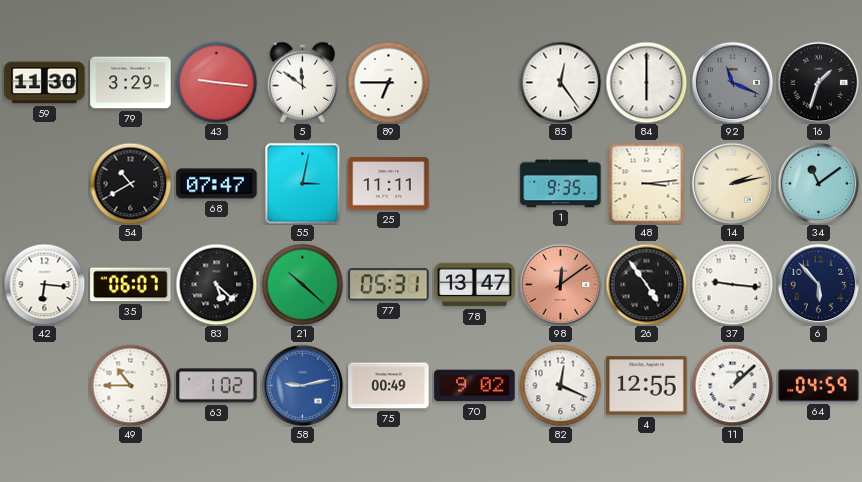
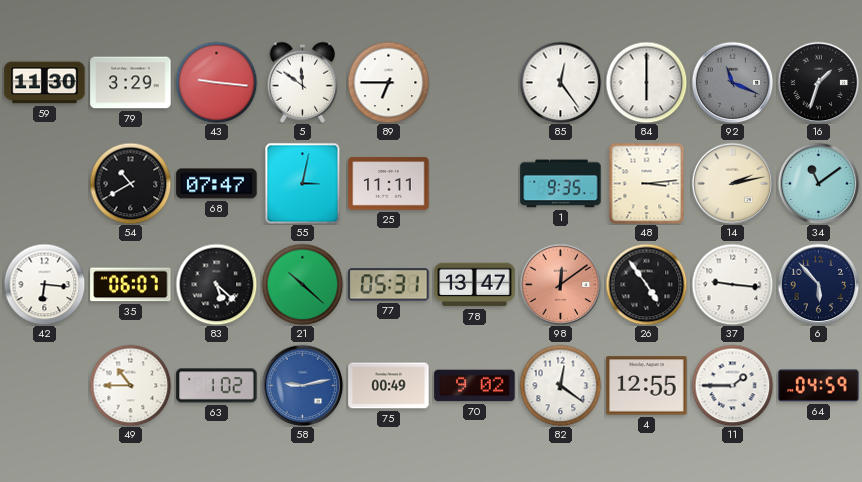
82: 12:19 -> 12:21
11: 1:08 -> 1:45
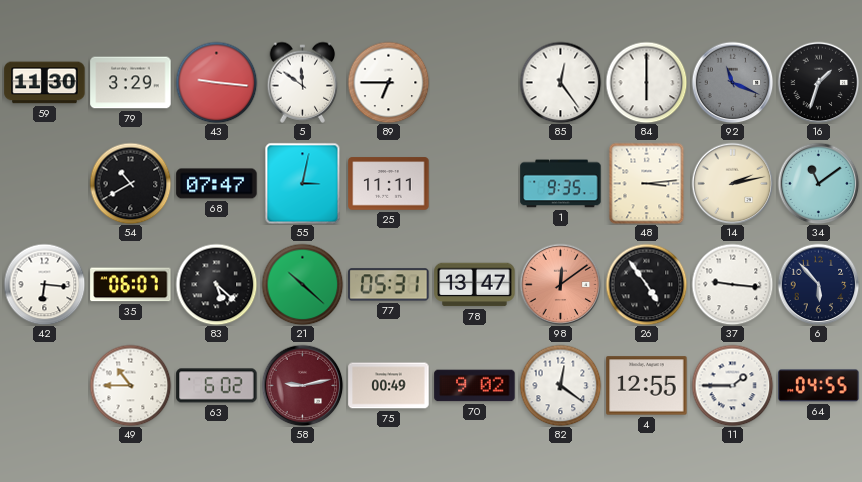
63: 1:02 -> 6:02
58 dial: blue -> burgundy
64: 04:59 -> 04:55
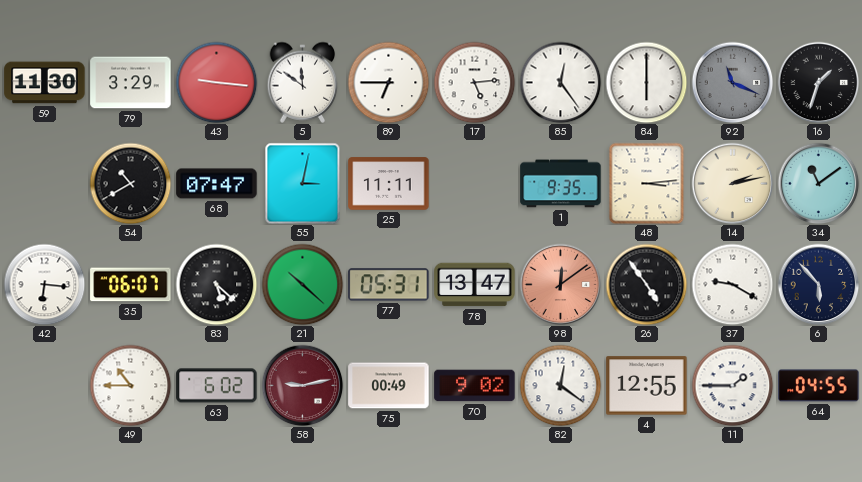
17: none -> 5:14
37: 9:16 -> 9:20
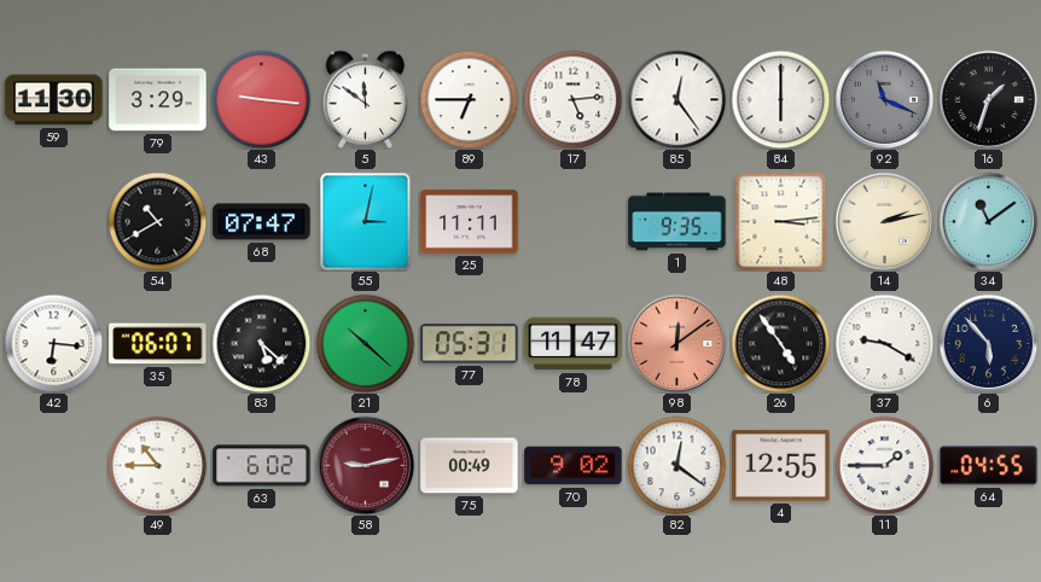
78: 13:47 -> 11:47
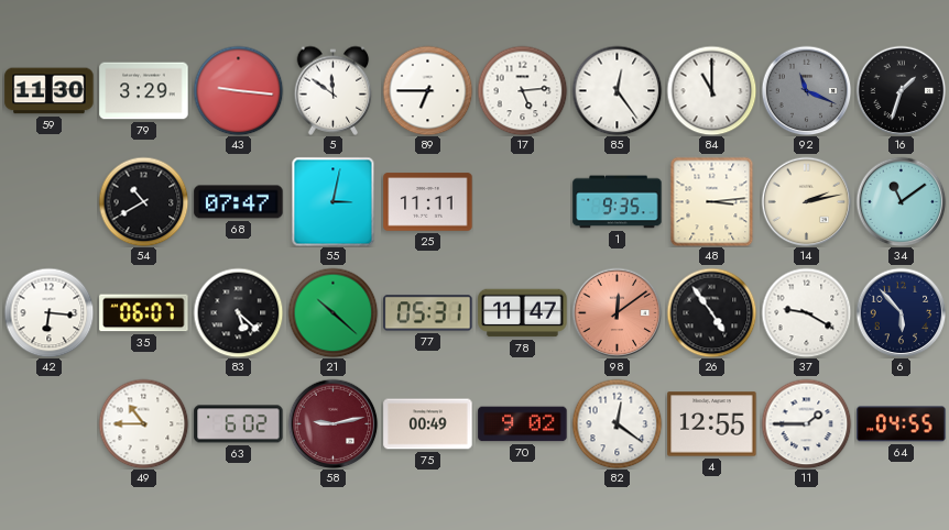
84: 6:00 -> 11:00
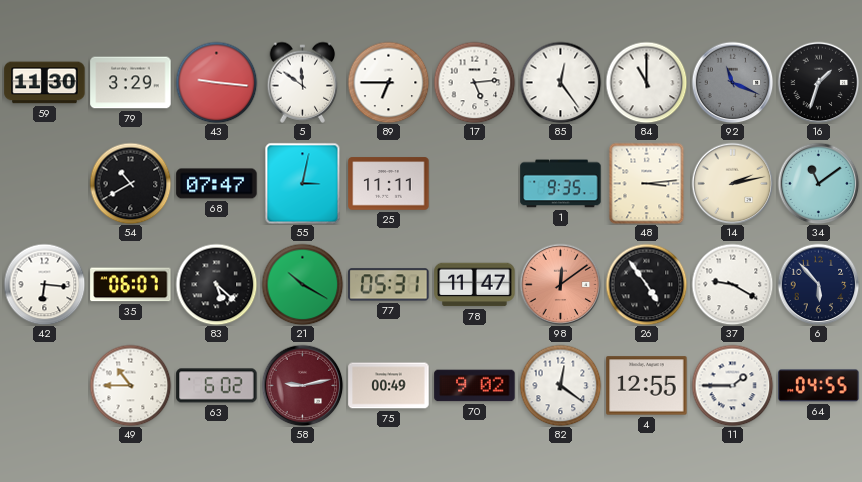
21: 10:22 -> 10:20
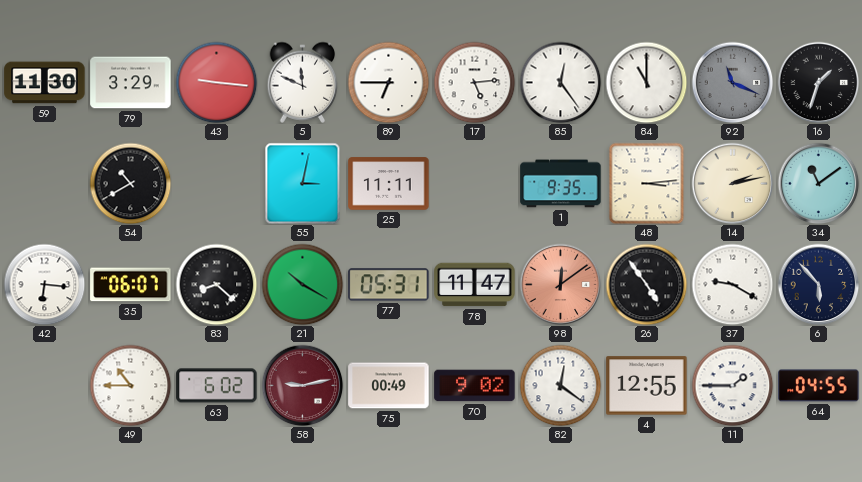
5: 11:51 -> 11:49
68: 07:47 -> none
83: 5:22 -> 8:22
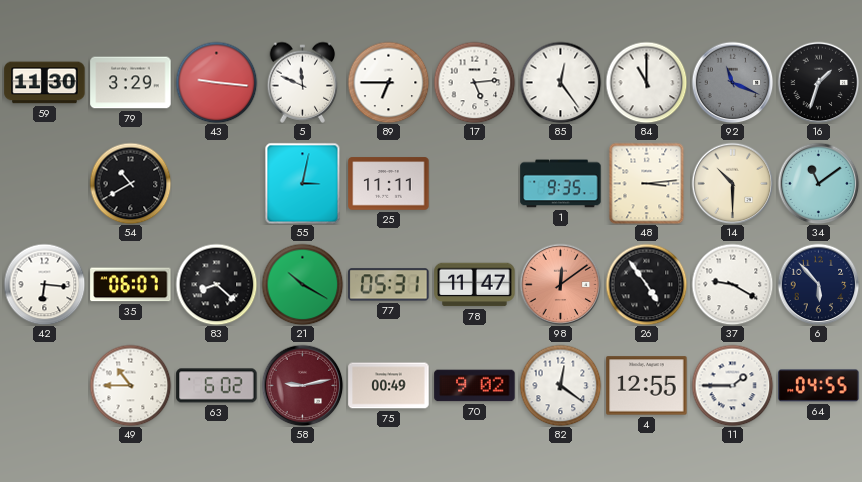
14: 2:13 -> 10:30
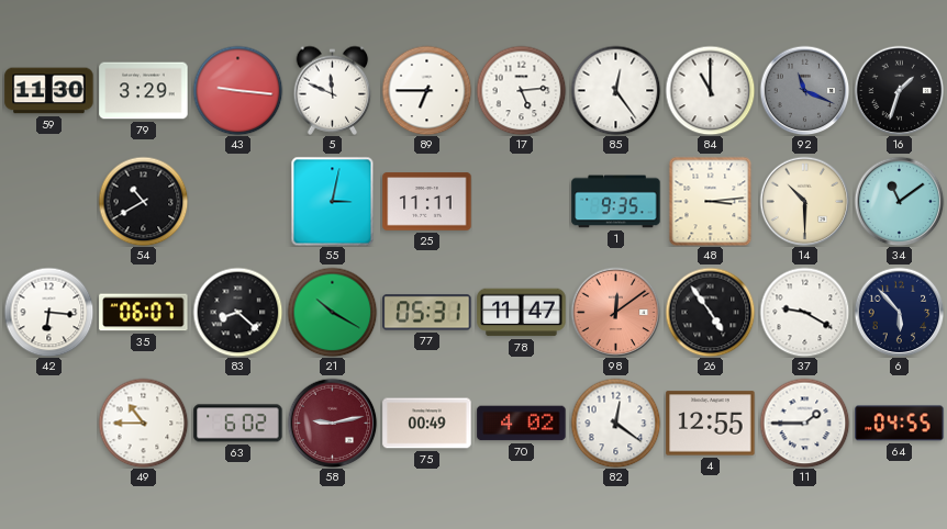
70: 9:02 -> 4:02
